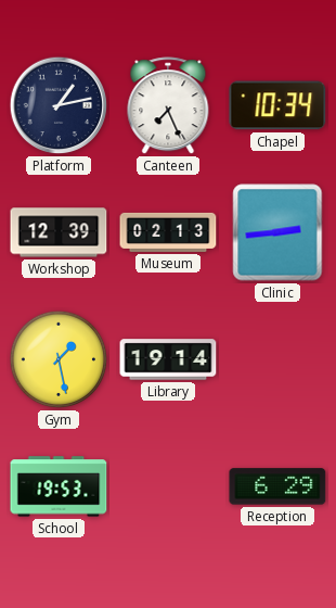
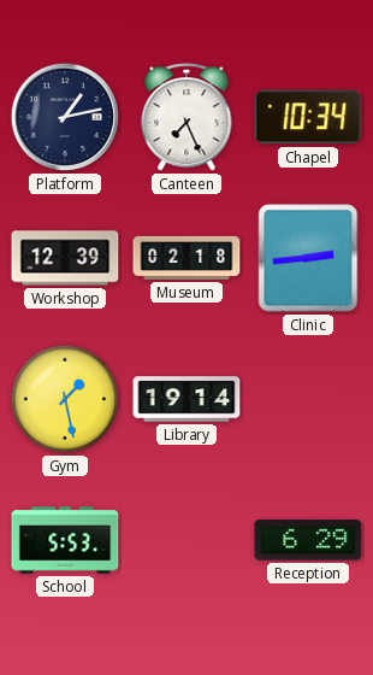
Museum: 02:13 -> 02:18
School: 19:53 -> 5:53
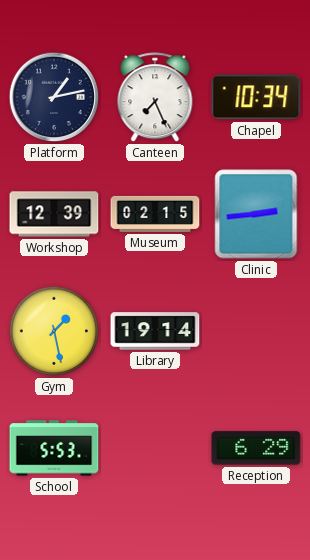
Museum: 02:18 -> 02:15
